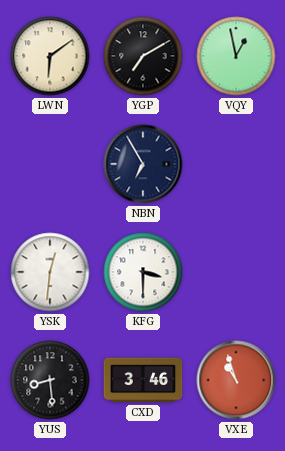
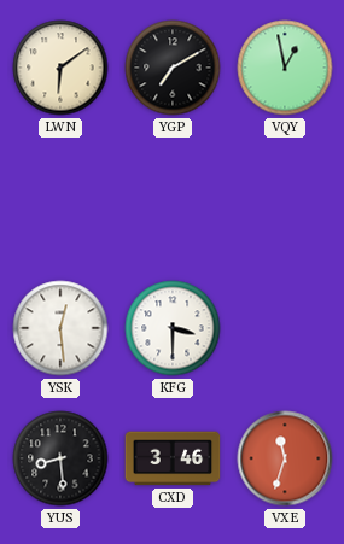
NBN: 6:55 -> none
YSK: 12:31 -> 12:29
VXE: 10:57 -> 11:33
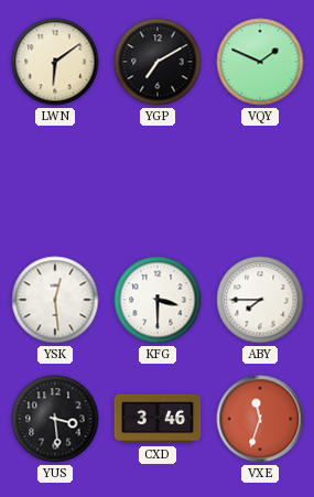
VQY: 12:58 -> 1:49
ABY: none -> 7:45
YUS: 8:29 -> 3:29
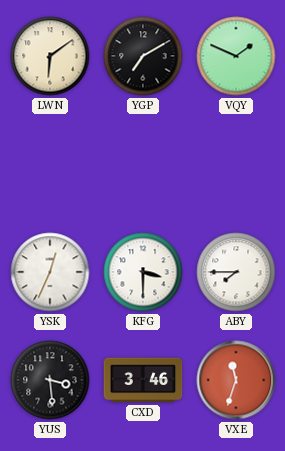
YSK: 12:29 -> 12:34
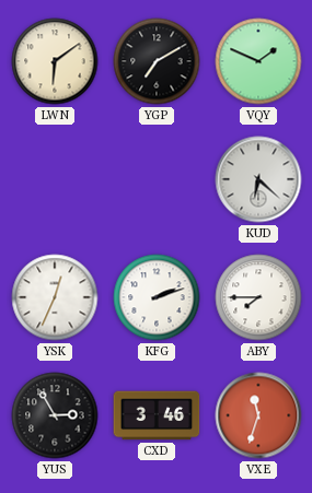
KUD: none -> 6:22
KFG: 3:30 -> 2:12
YUS: 3:29 -> 2:55
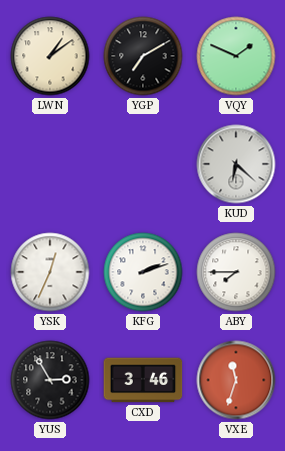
LWN: 6:09 -> 1:09
